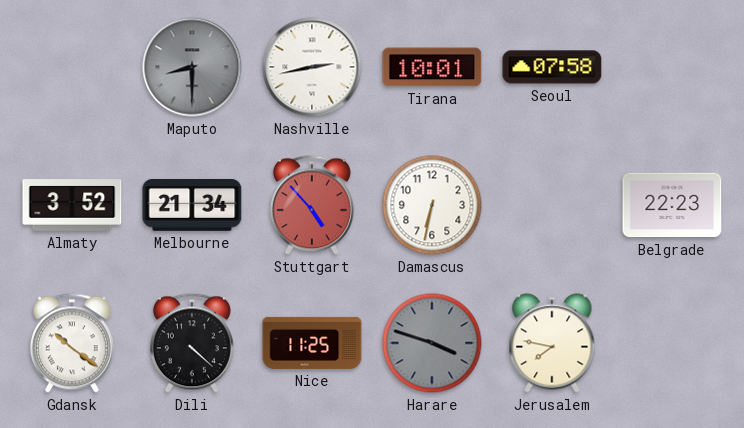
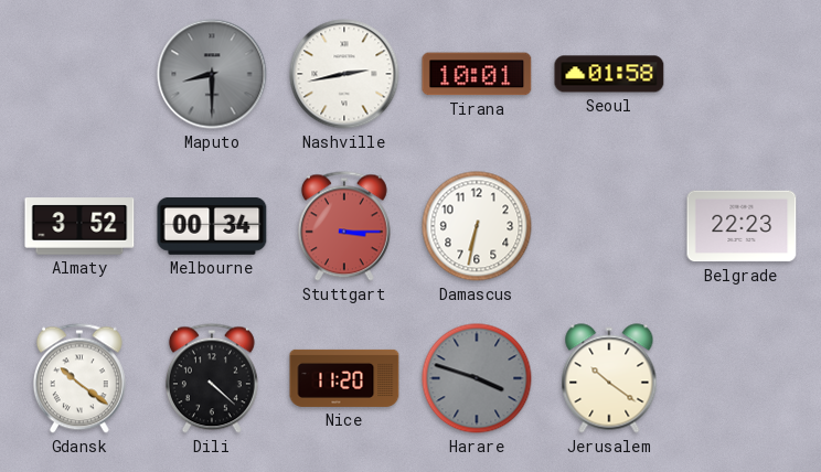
Seoul: 07:58 -> 01:58
Melbourne: 21:34 -> 00:34
Stuttgart: 4:53 -> 3:15
Nice: 11:25 -> 11:20
Jerusalem: 7:47 -> 10:21
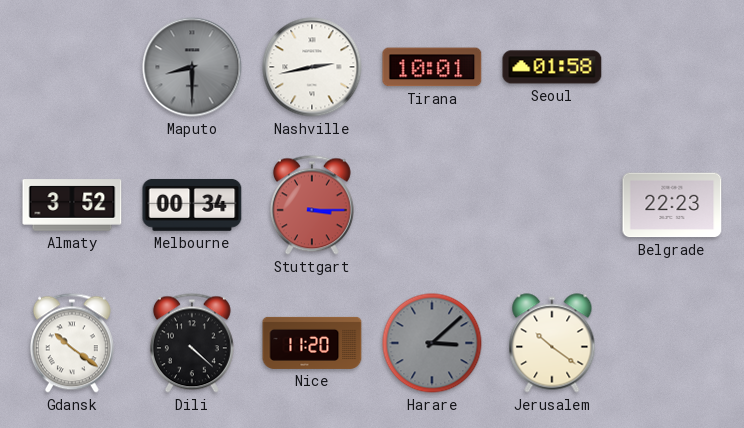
Damascus: 6:32 -> none
Harare: 3:48 -> 3:08
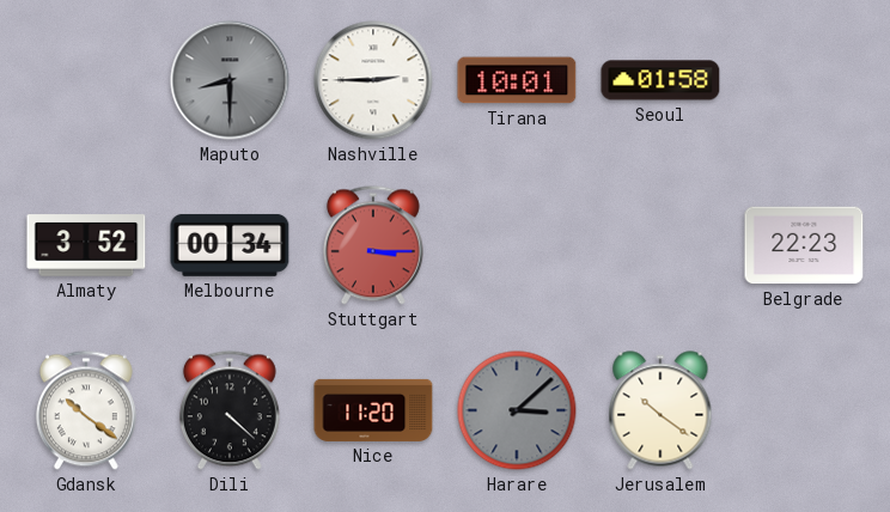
Nashville: 2:43 -> 2:45
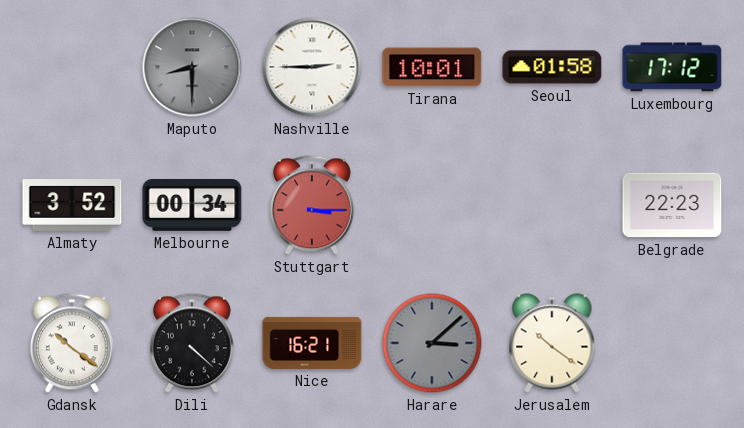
Luxembourg: none -> 17:12
Nice: 11:20 -> 16:21
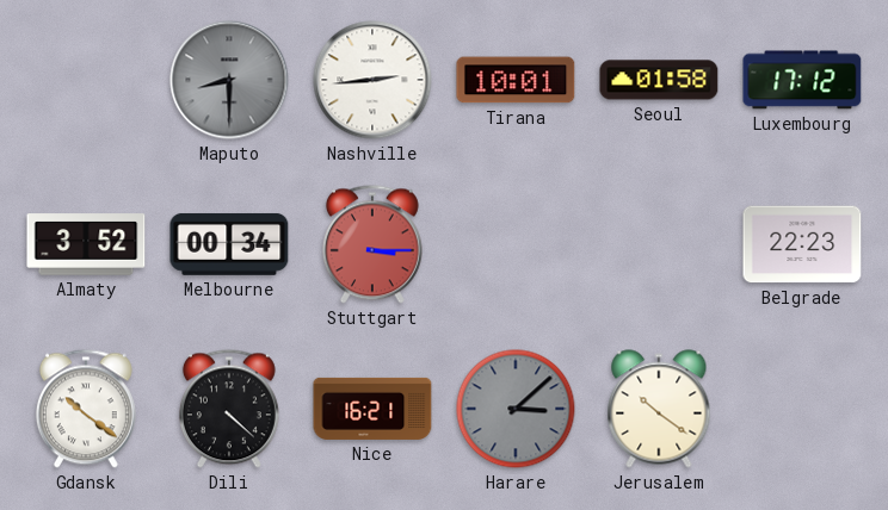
Nashville: 2:45 -> 2:44
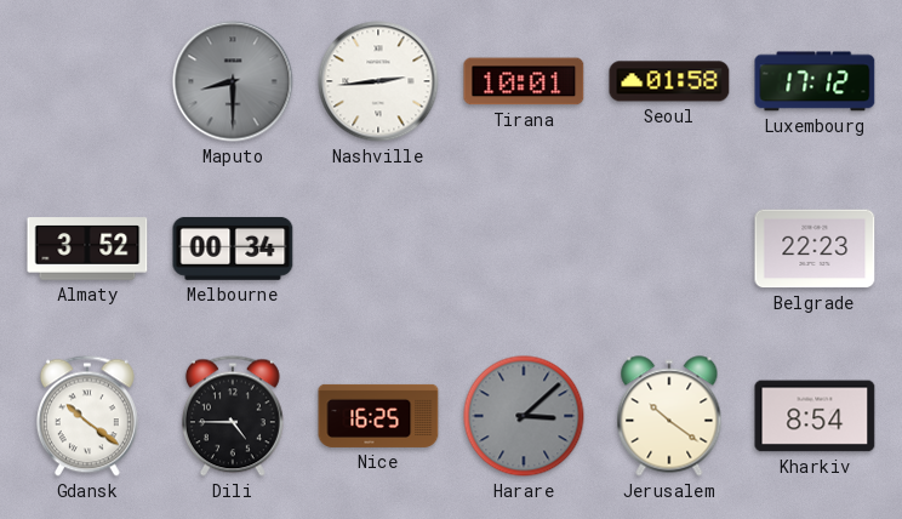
Stuttgart: 3:15 -> none
Dili: 4:22 -> 4:45
Nice: 16:21 -> 16:25
Kharkiv: none -> 8:54
